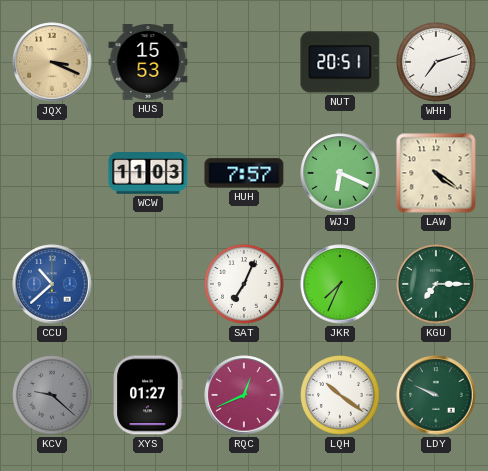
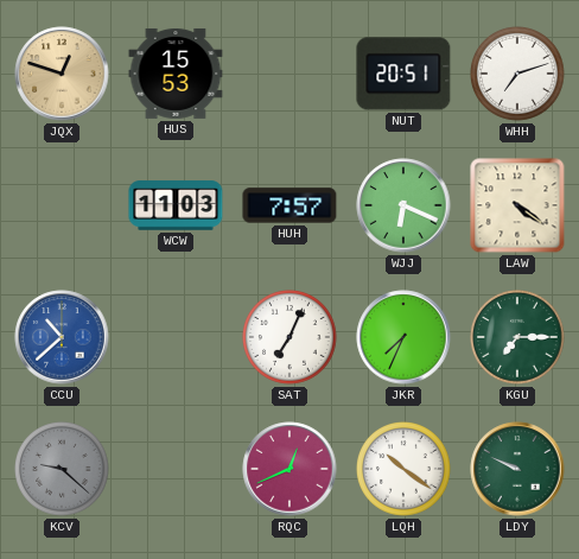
JQX: 3:19 -> 12:48
XYS: 01:27 -> none
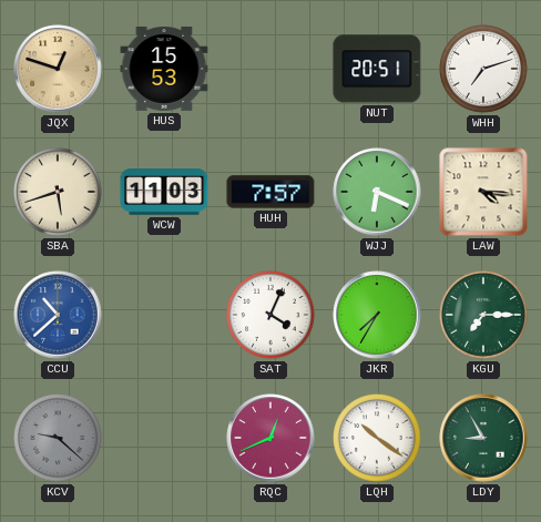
SBA: none -> 5:42
LAW: 4:21 -> 4:16
SAT: 7:04 -> 4:04
JKR: 7:34 -> 7:35
LDY: 9:49 -> 8:55
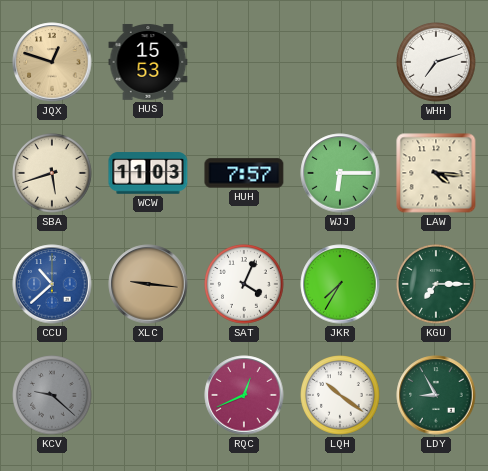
NUT: 20:51 -> none
WJJ: 6:19 -> 6:15
XLC: none -> 9:16
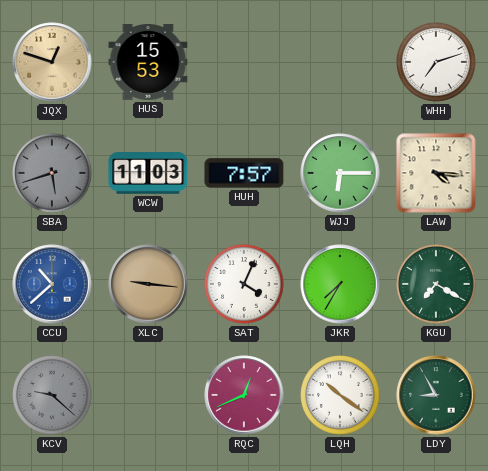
SBA dial: cream -> grey
KGU: 7:15 -> 7:20
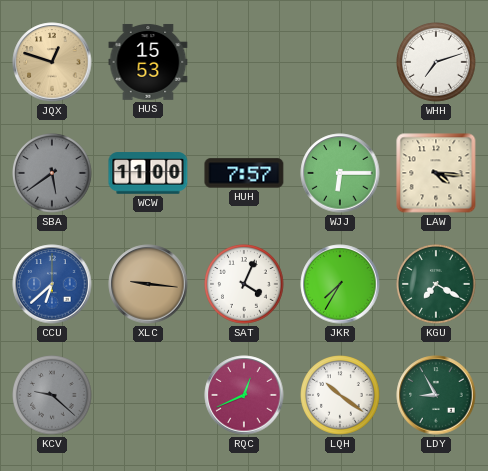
SBA: 5:42 -> 5:39
WCW: 11:03 -> 11:00
CCU: 10:38 -> 6:38
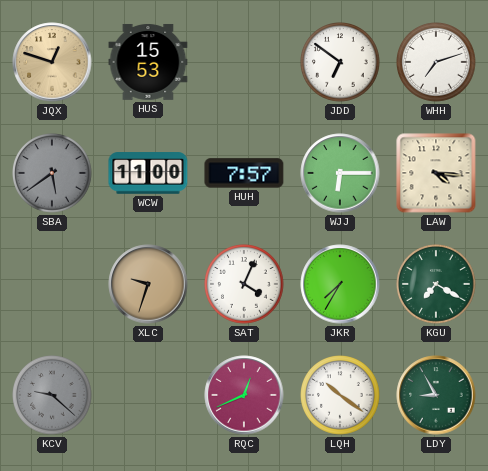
JDD: none -> 6:51
CCU: 6:38 -> none
XLC: 9:16 -> 9:33
